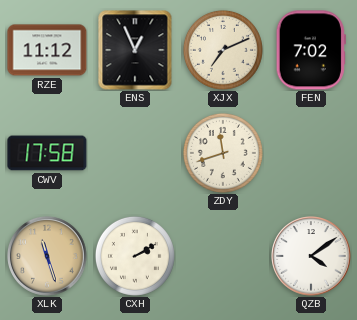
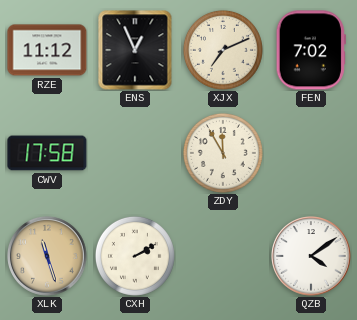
ZDY: 11:42 -> 11:55
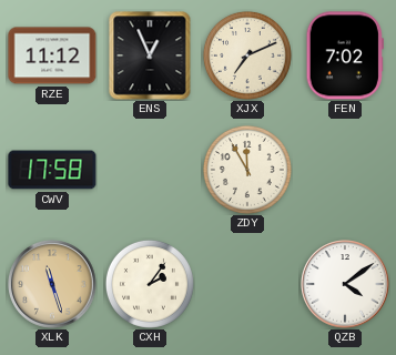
CXH: 2:10 -> 2:06
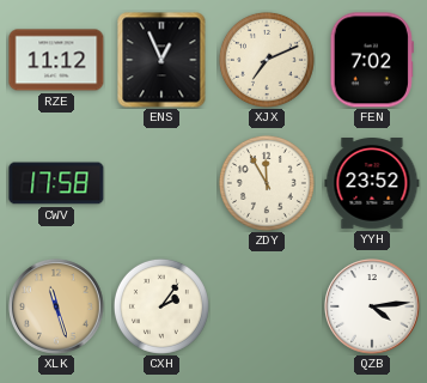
YYH: none -> 23:52
QZB: 4:09 -> 4:14
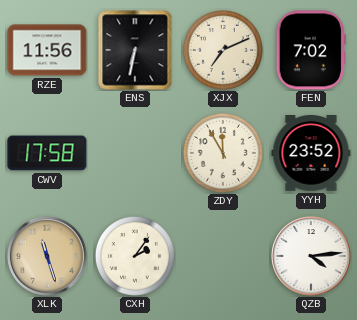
RZE: 11:12 -> 11:56
ENS: 12:56 -> 6:32
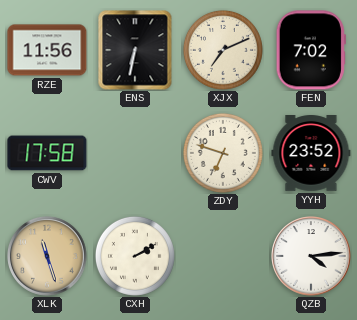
ZDY: 11:55 -> 6:48
CXH: 2:06 -> 2:10
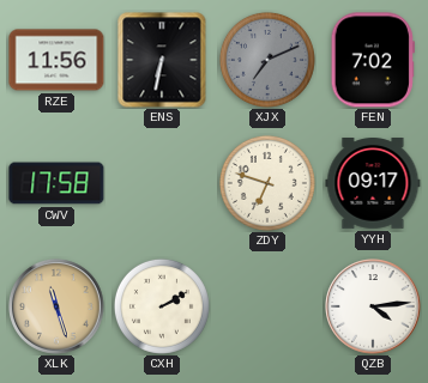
XJX dial: cream -> grey
YYH: 23:52 -> 09:17
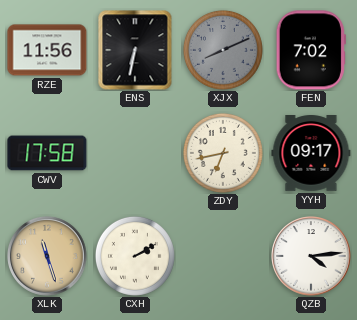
XJX: 7:11 -> 8:11
ZDY: 6:48 -> 6:43
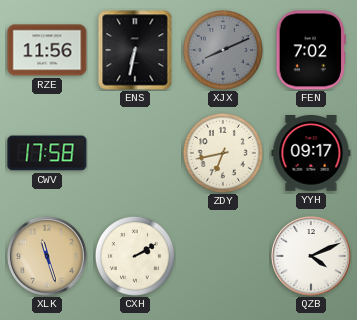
QZB: 4:14 -> 4:11
